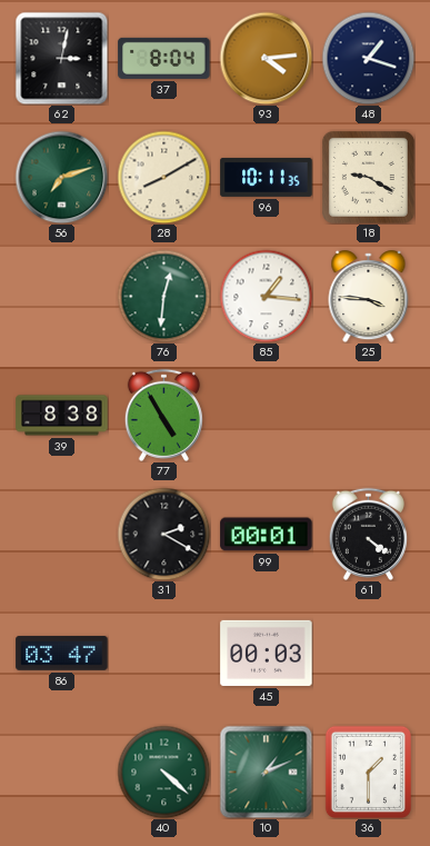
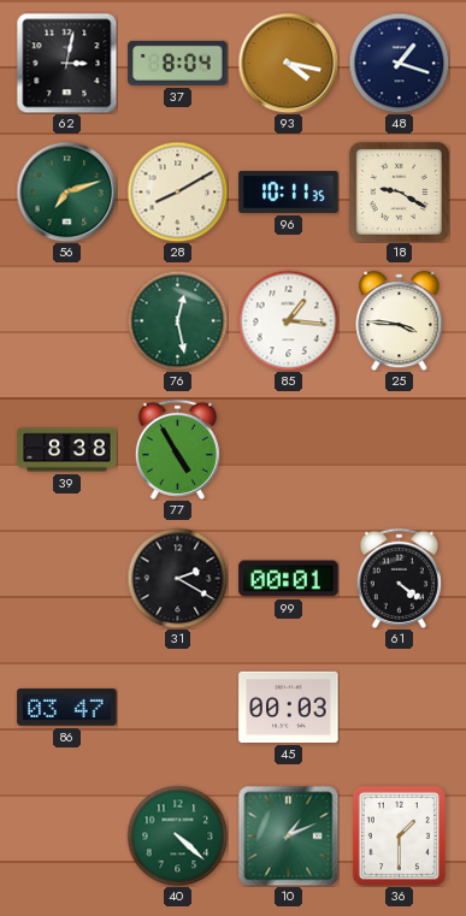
93: 4:14 -> 4:17
76: 12:31 -> 12:28
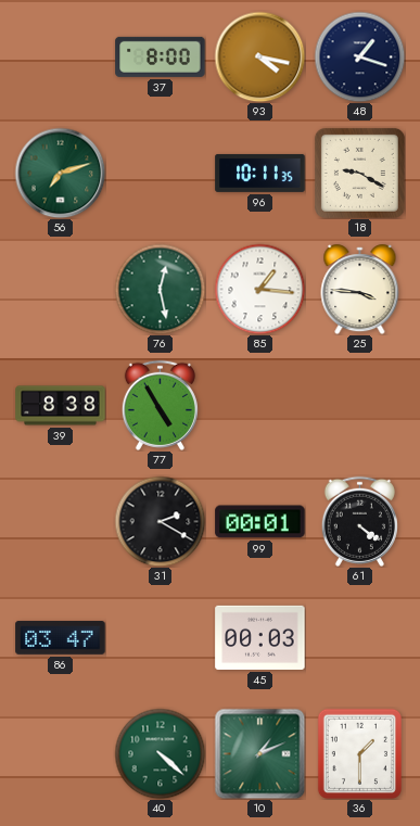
62: 3:02 -> none
37: 8:04 -> 8:00
28: 8:10 -> none
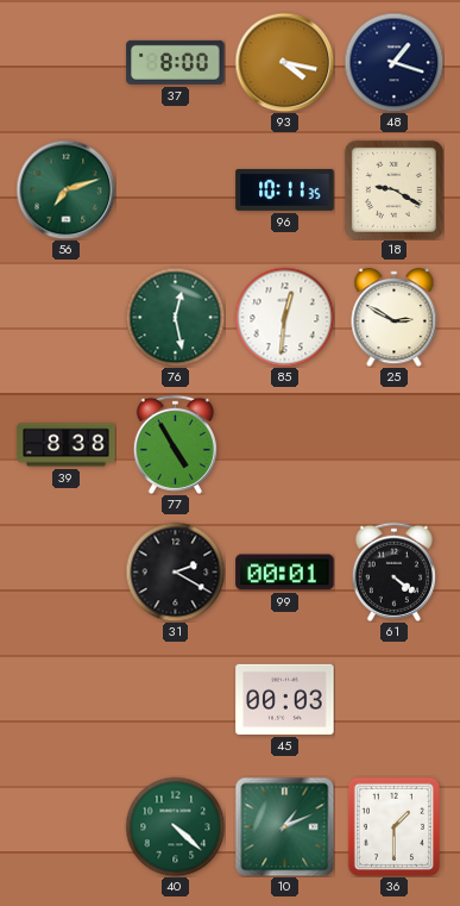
85: 1:16 -> 12:31
25: 3:46 -> 2:50
86: 03:47 -> none
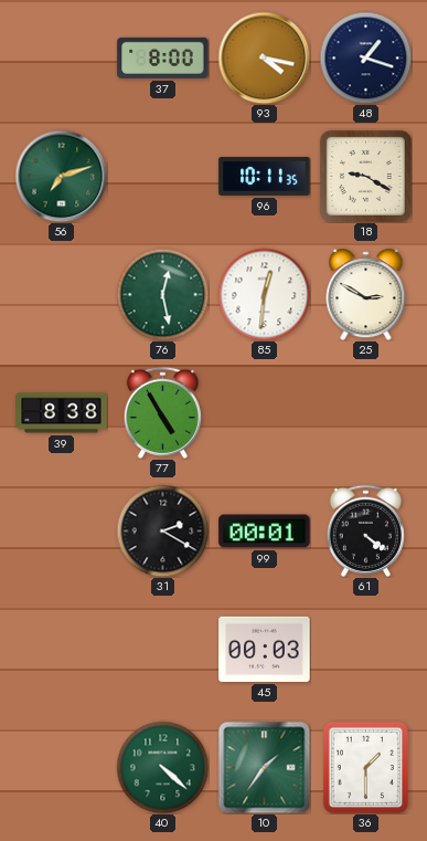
10: 1:11 -> 1:36
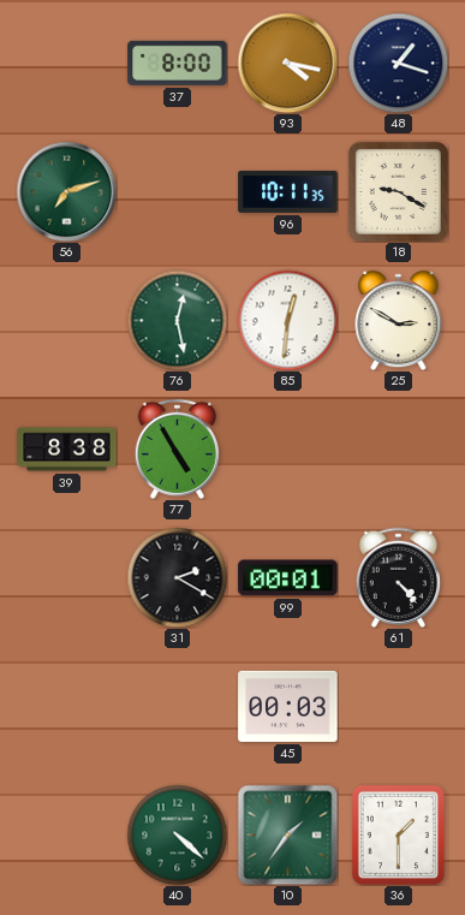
61: 4:21 -> 4:23
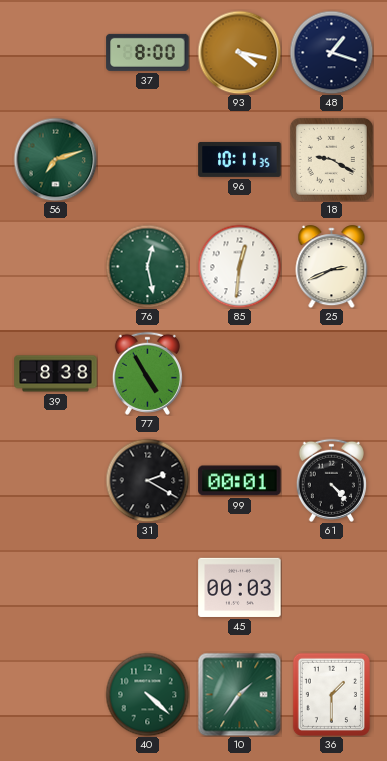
25: 2:50 -> 2:41
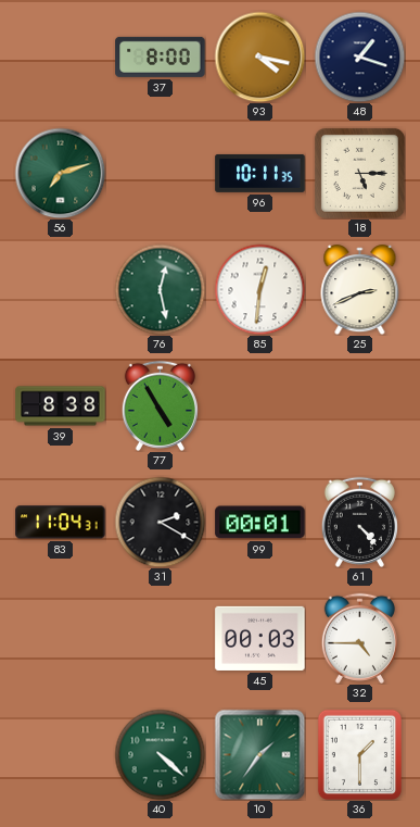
18: 9:20 -> 5:15
83: none -> 11:04
32: none -> 4:45
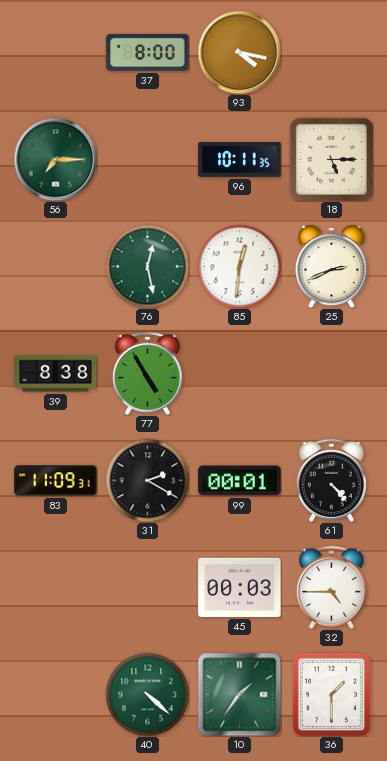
48: 1:18 -> none
56: 7:12 -> 7:15
83: 11:04 -> 11:09
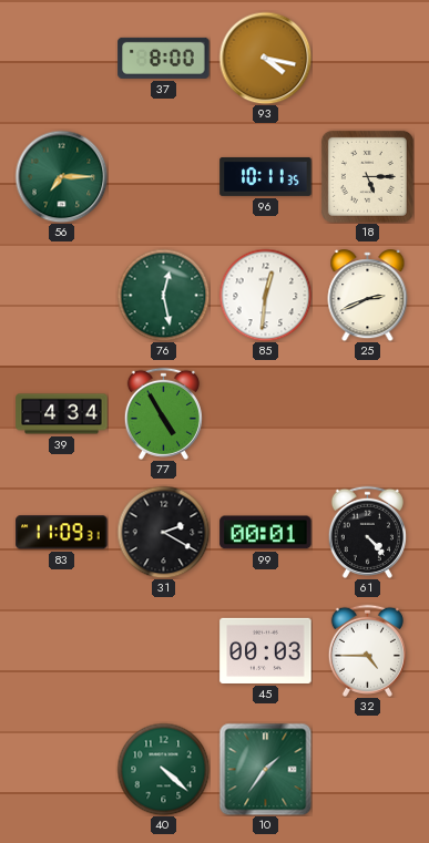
39: 8:38 -> 4:34
36: 1:30 -> none
